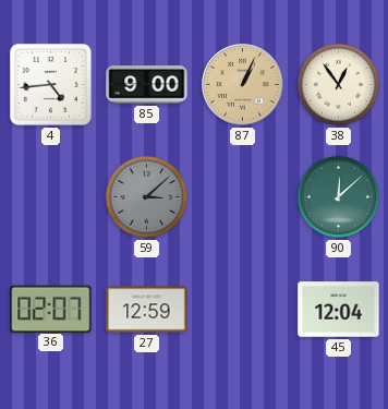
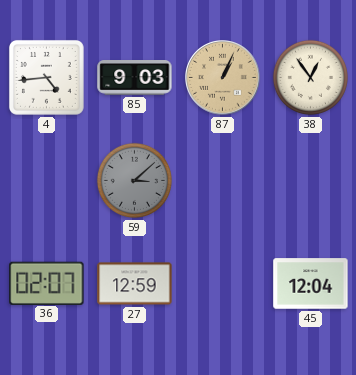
85: 9:00 -> 9:03
90: 12:08 -> none
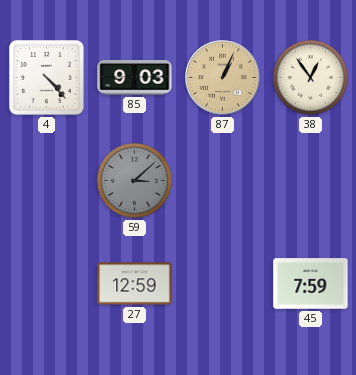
4: 4:44 -> 4:23
36: 02:07 -> none
45: 12:04 -> 7:59
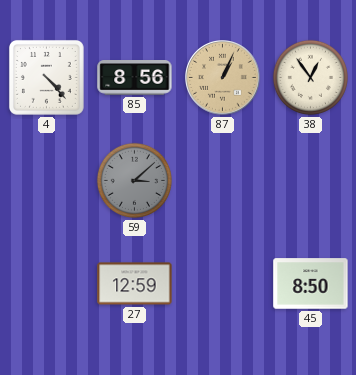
85: 9:03 -> 8:56
45: 7:59 -> 8:50
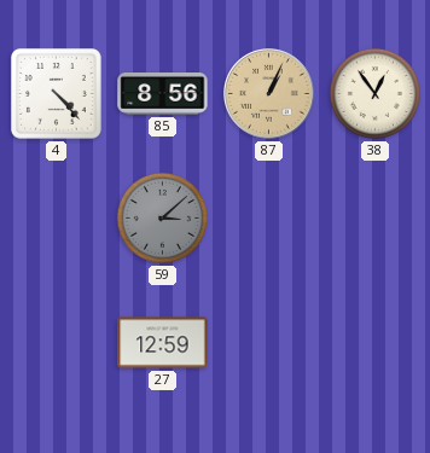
45: 8:50 -> none
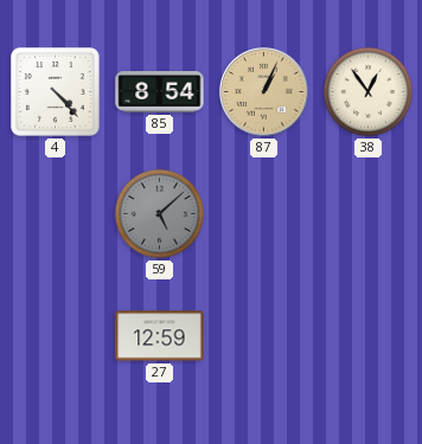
85: 8:56 -> 8:54
59: 3:08 -> 5:08
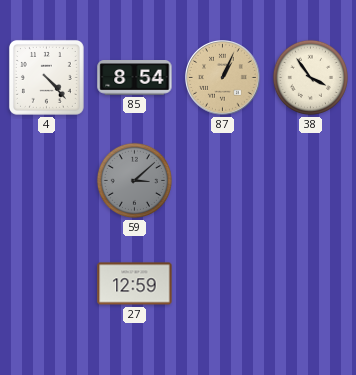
38: 12:54 -> 3:54
59: 5:08 -> 3:08
